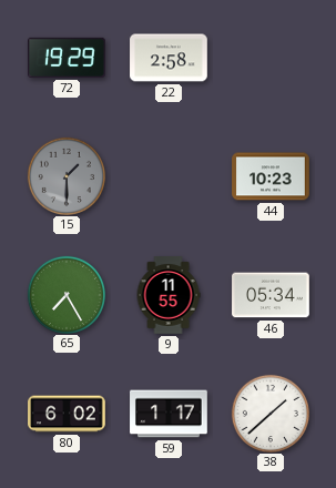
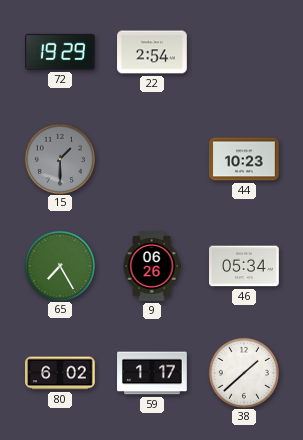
22: 2:58 -> 2:54
9: 11:55 -> 06:26
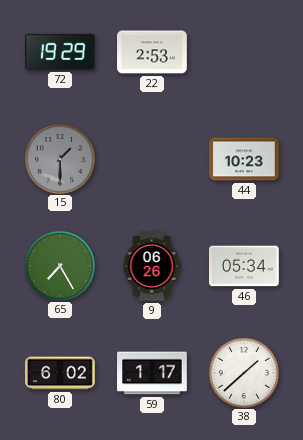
22: 2:54 -> 2:53
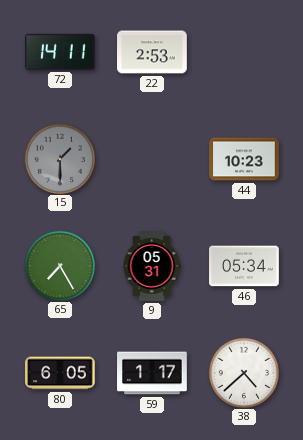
72: 19:29 -> 14:11
9: 06:26 -> 05:31
80: 6:02 -> 6:05
38: 1:38 -> 4:38
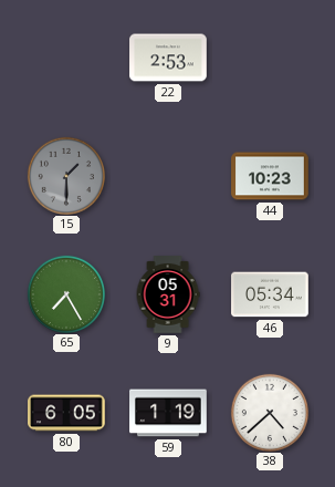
72: 14:11 -> none
59: 1:17 -> 1:19
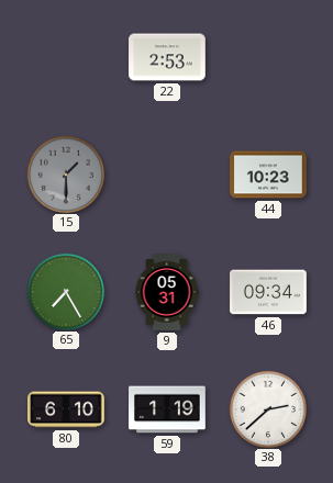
46: 05:34 -> 09:34
80: 6:05 -> 6:10
38: 4:38 -> 2:38
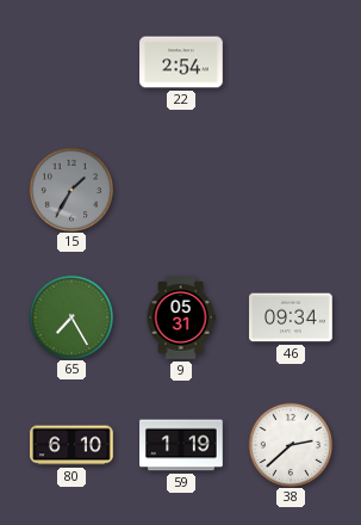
22: 2:53 -> 2:54
15: 1:30 -> 1:35
44: 10:23 -> none
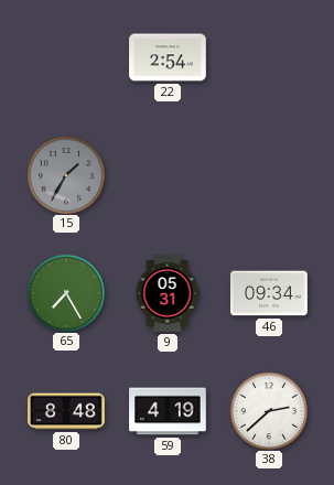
80: 6:10 -> 8:48
59: 1:19 -> 4:19
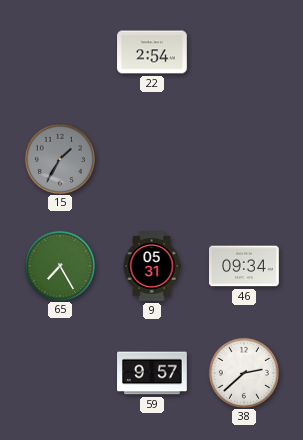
80: 8:48 -> none
59: 4:19 -> 9:57
